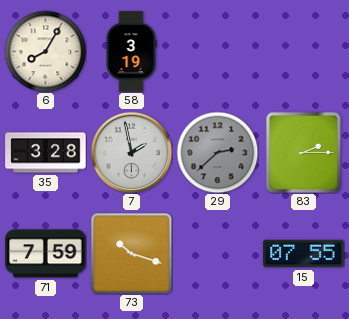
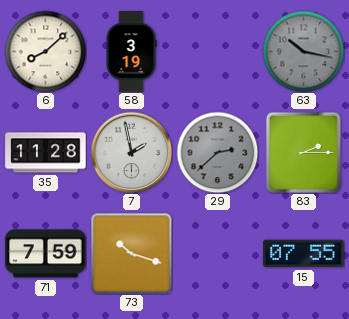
6: 8:05 -> 8:08
63: none -> 10:17
35: 3:28 -> 11:28
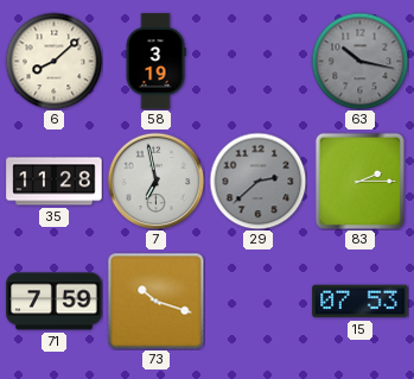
7: 1:58 -> 6:58
15: 07:55 -> 07:53
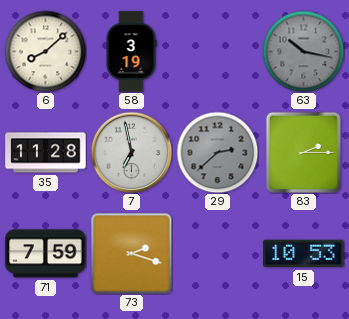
73: 10:18 -> 2:18
15: 07:53 -> 10:53
